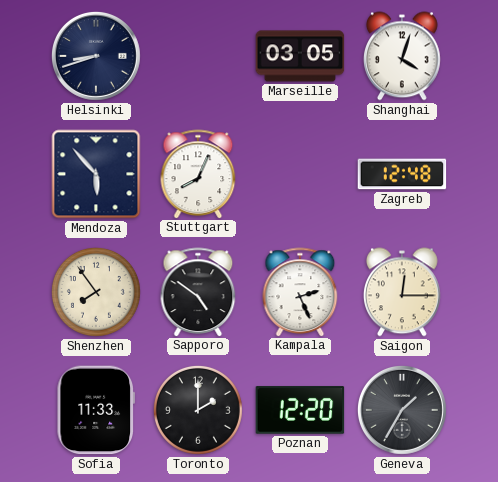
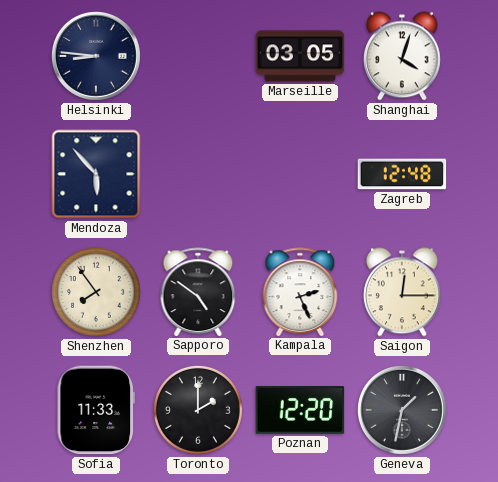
Helsinki: 8:42 -> 8:46
Stuttgart: 8:04 -> none
Geneva: 1:35 -> 1:32
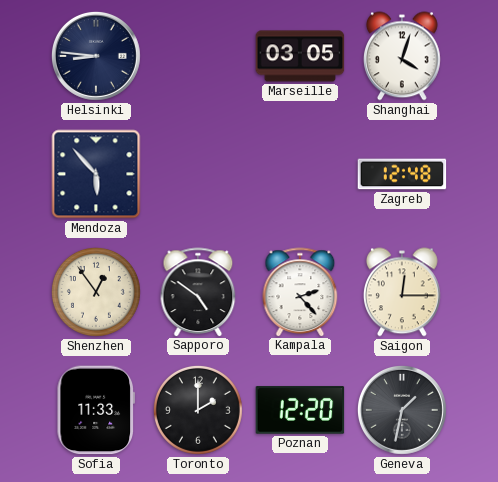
Shenzhen: 7:54 -> 12:54
Kampala: 2:26 -> 2:23
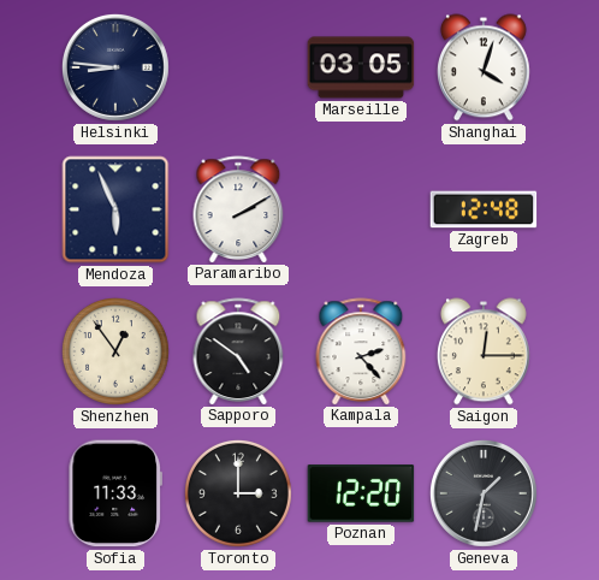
Mendoza: 5:53 -> 5:56
Paramaribo: none -> 2:10
Toronto: 2:00 -> 3:00
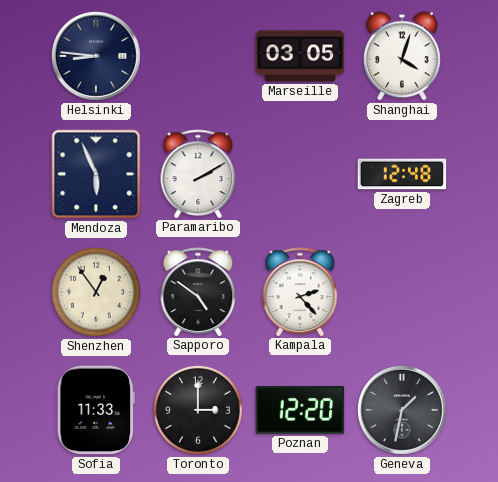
Saigon: 12:15 -> none
